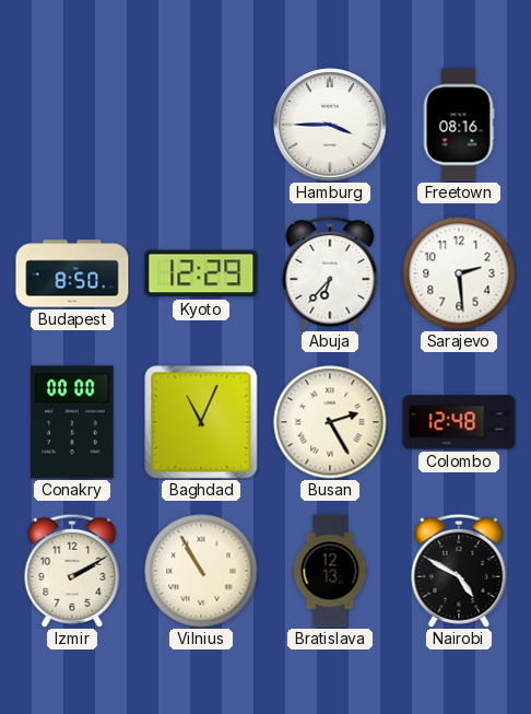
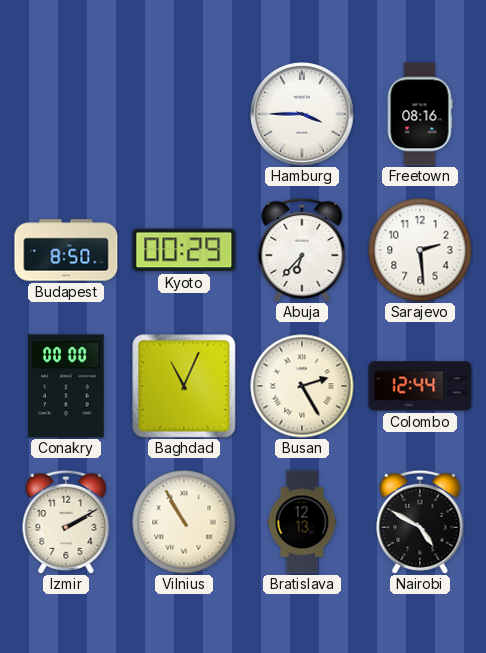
Kyoto: 12:29 -> 00:29
Colombo: 12:48 -> 12:44
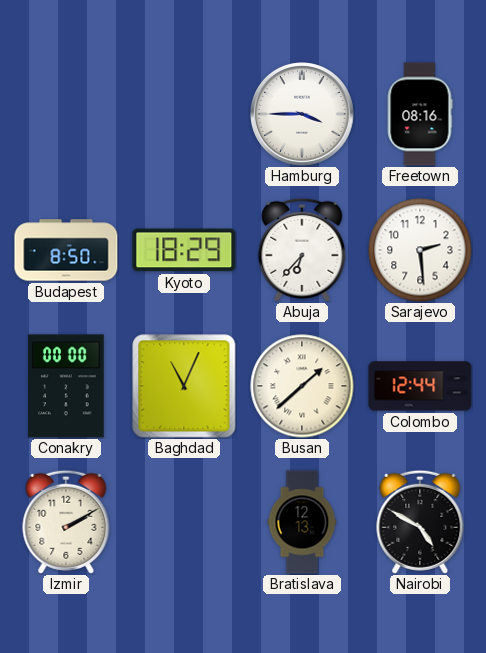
Kyoto: 00:29 -> 18:29
Busan: 2:25 -> 1:38
Vilnius: 10:55 -> none
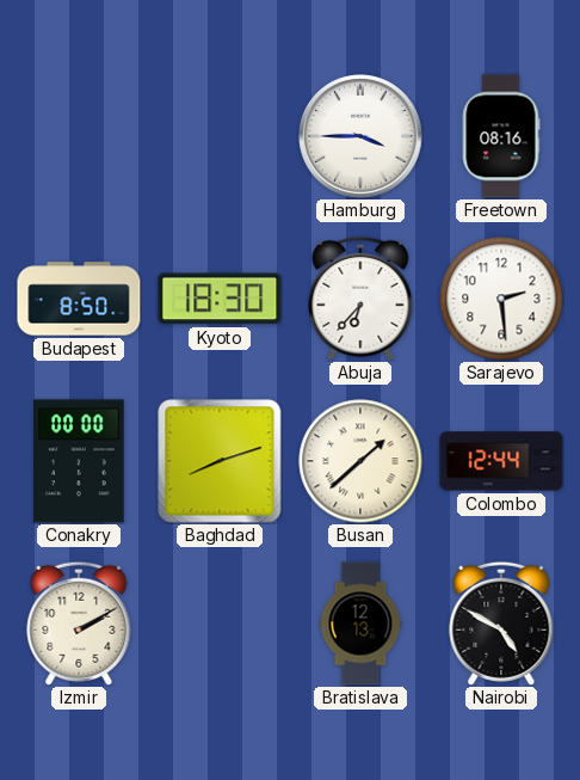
Kyoto: 18:29 -> 18:30
Baghdad: 11:04 -> 8:12
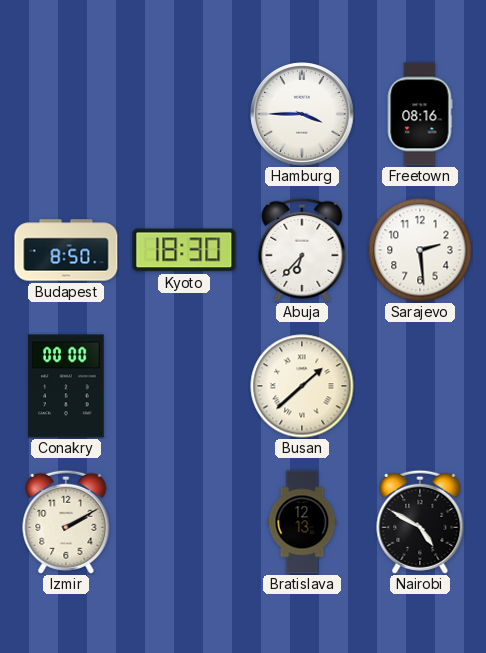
Baghdad: 8:12 -> none
Colombo: 12:44 -> none
